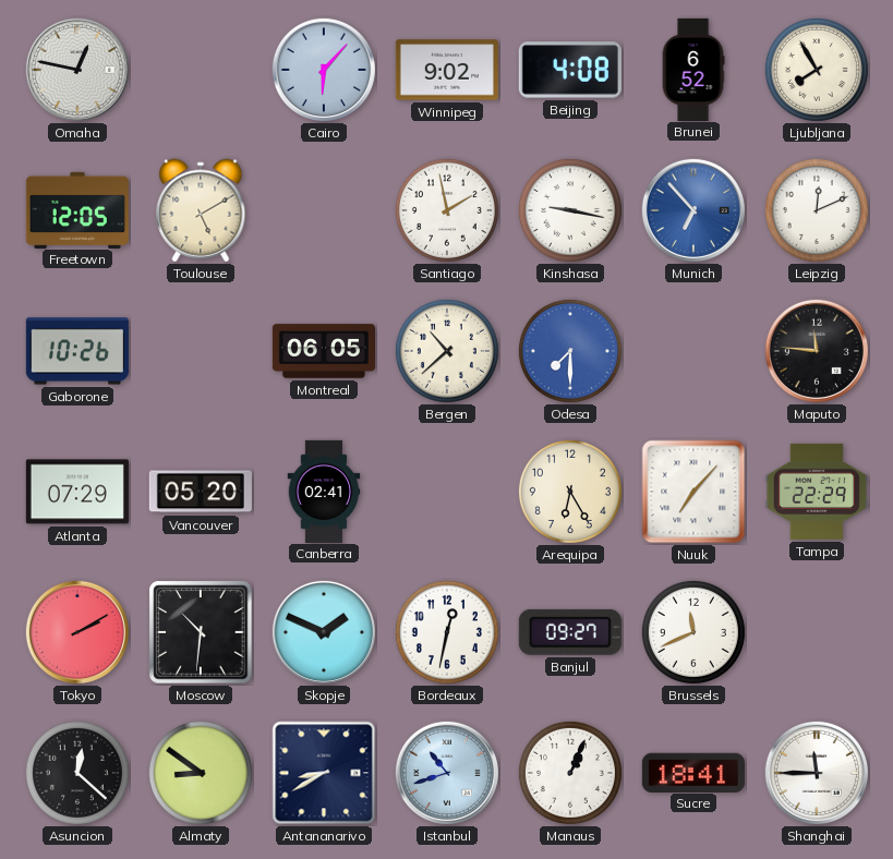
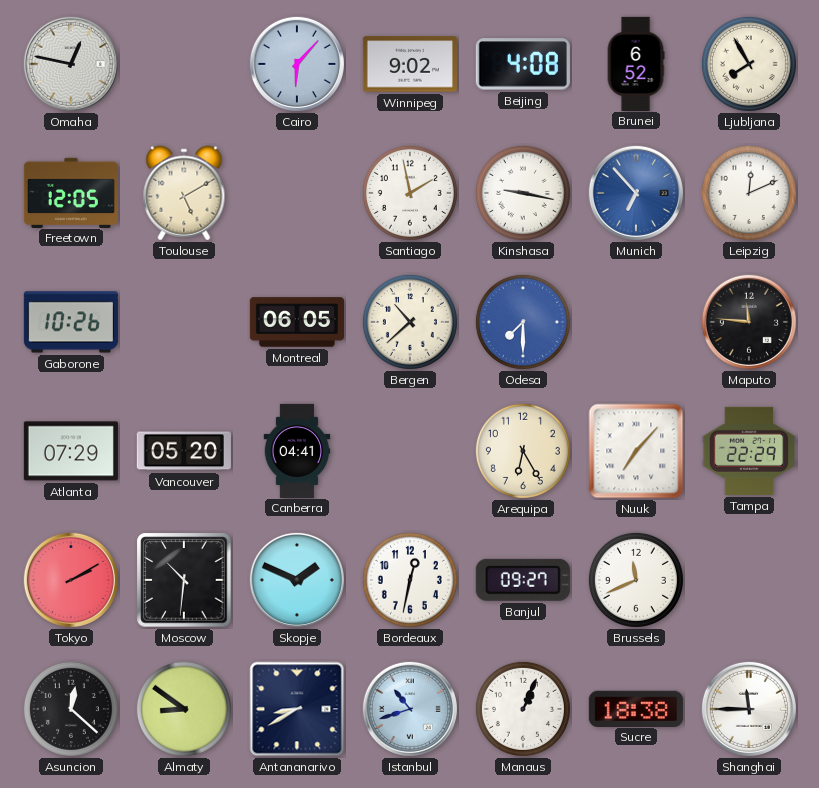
Canberra: 02:41 -> 04:41
Sucre: 18:41 -> 18:38
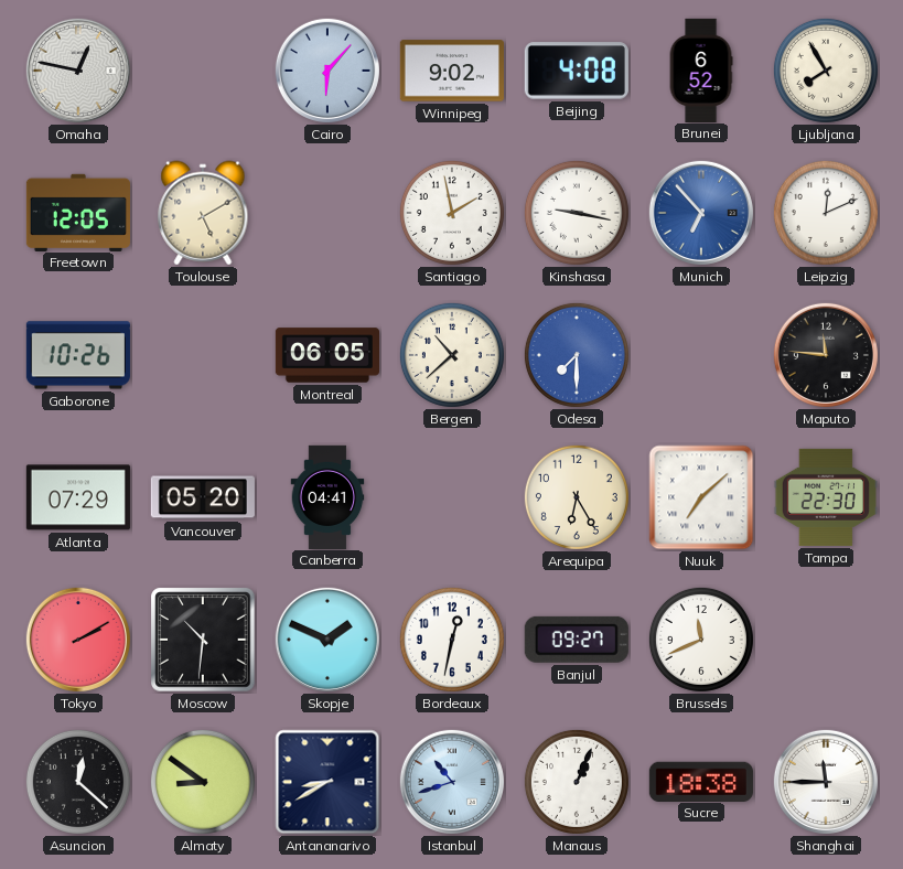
Nuuk: 7:07 -> 7:08
Tampa: 22:29 -> 22:30
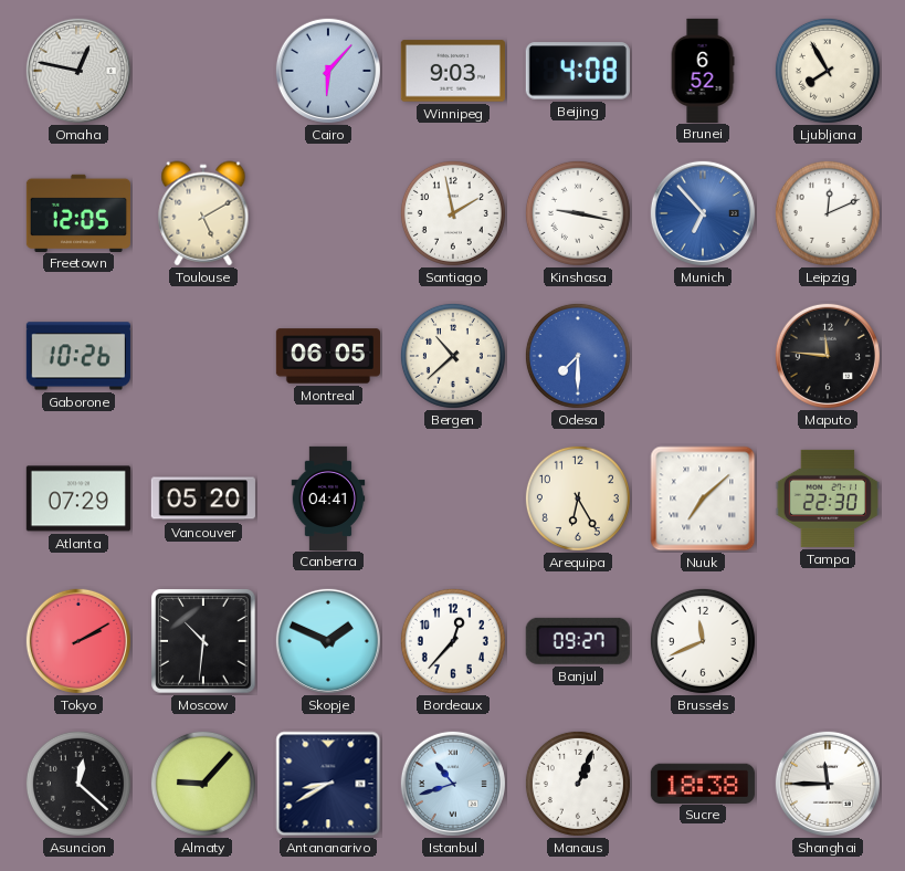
Winnipeg: 9:02 -> 9:03
Bordeaux: 12:32 -> 12:37
Almaty: 8:51 -> 9:07
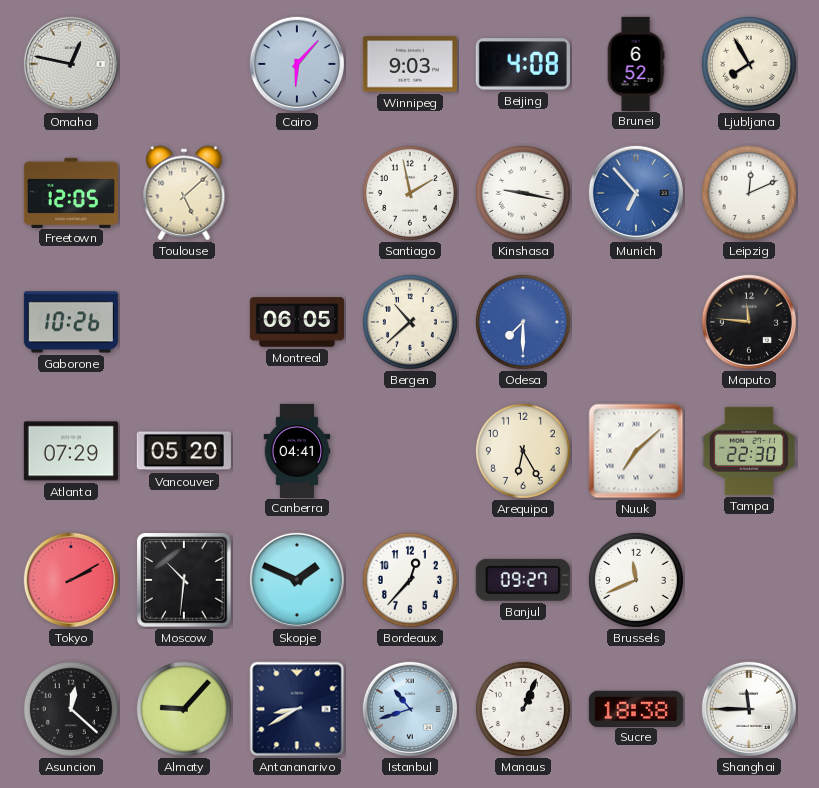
Toulouse: 5:10 -> 5:08
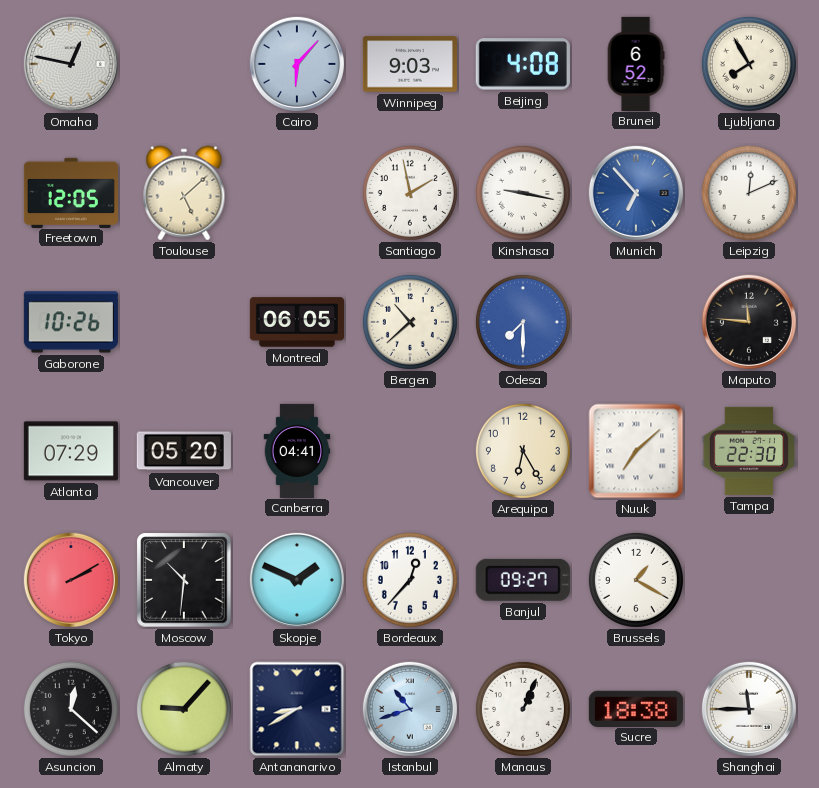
Brussels: 11:41 -> 1:20
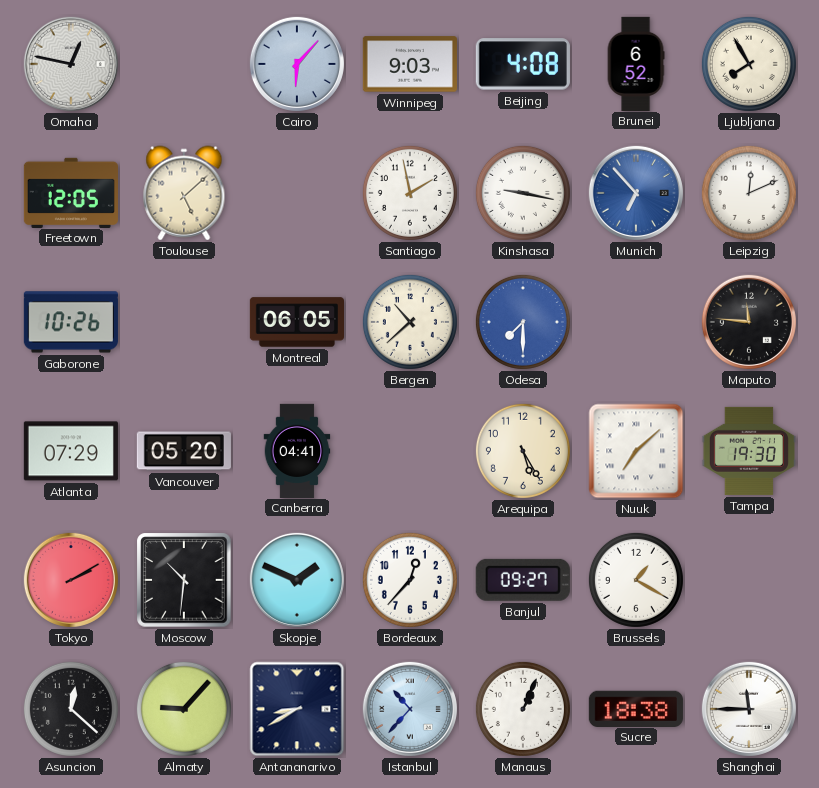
Arequipa: 6:25 -> 5:25
Tampa: 22:30 -> 19:30
Istanbul: 10:42 -> 10:37
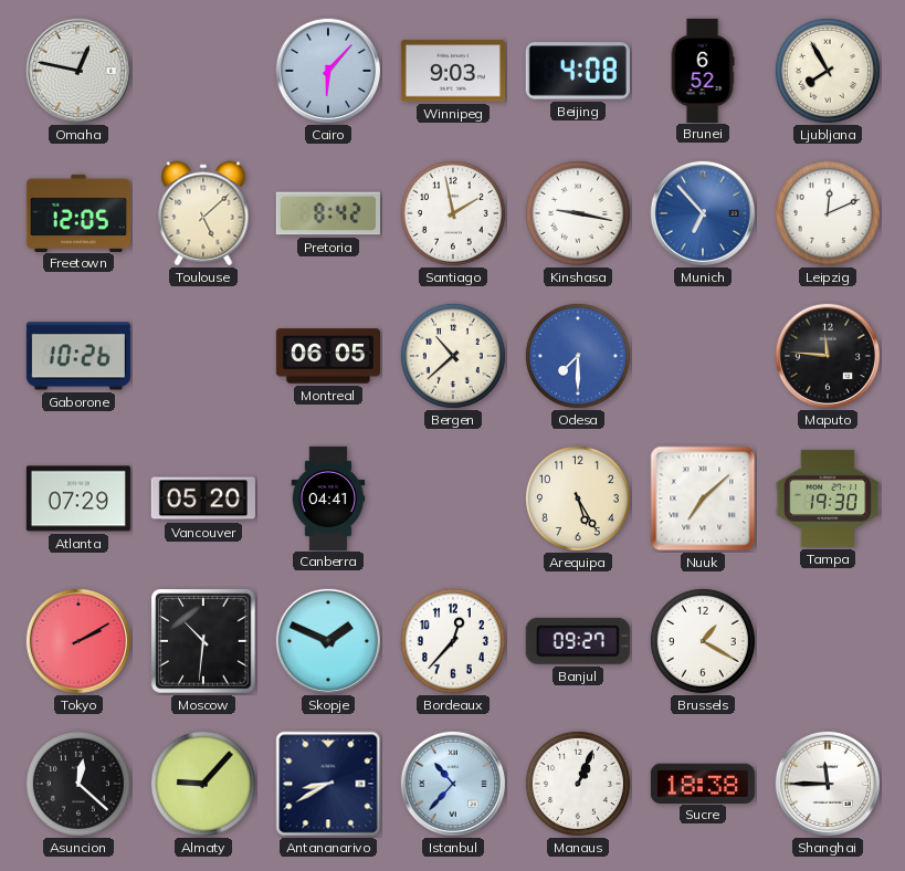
Pretoria: none -> 8:42
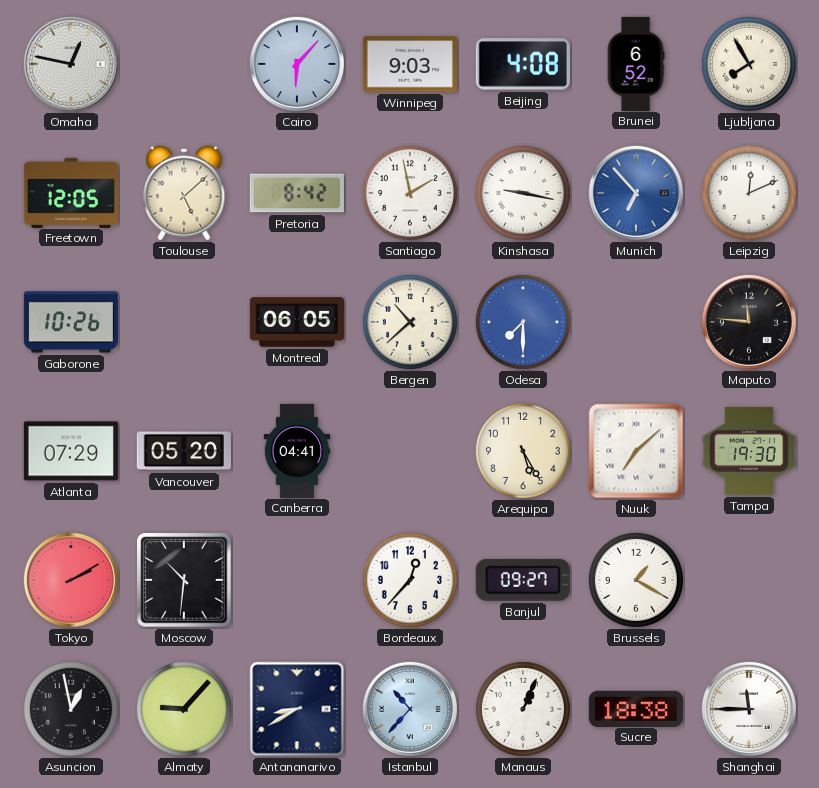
Skopje: 1:49 -> none
Asuncion: 12:22 -> 12:58
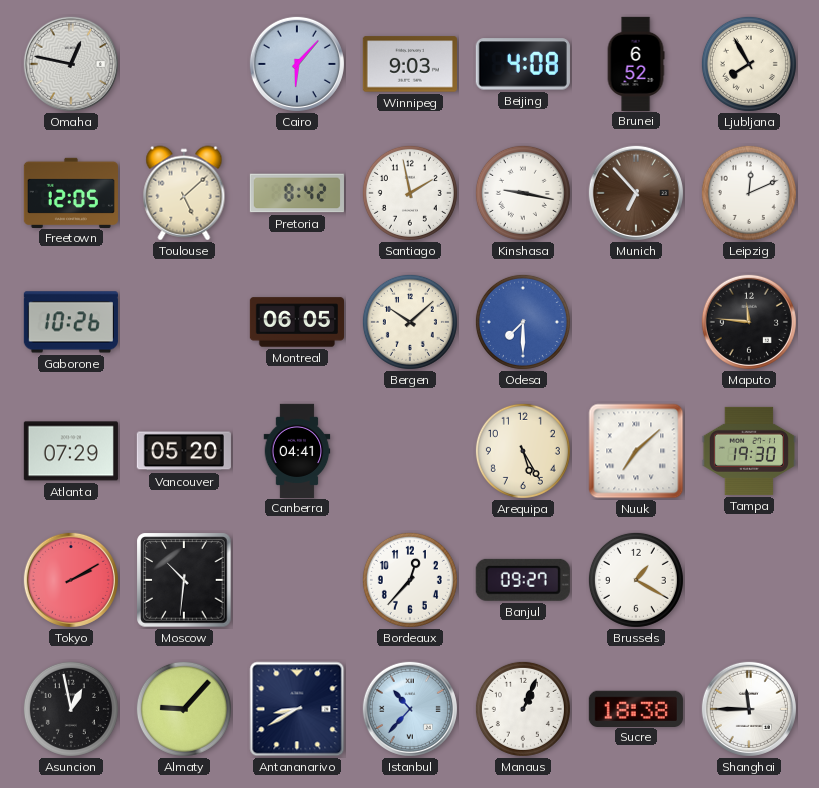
Munich dial: blue -> brown
Bergen: 10:38 -> 10:08
